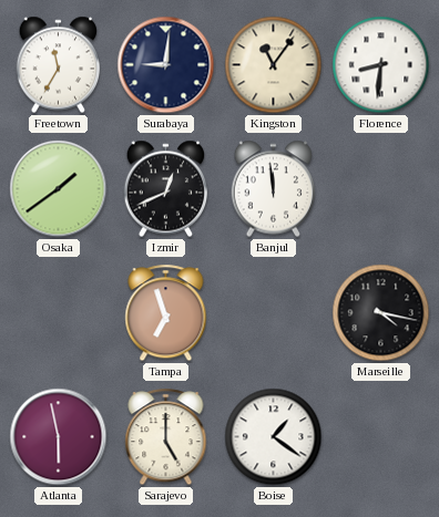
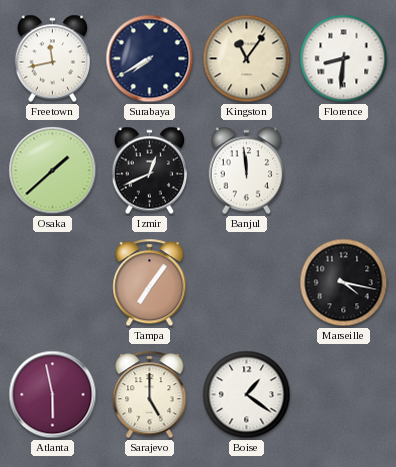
Freetown: 11:35 -> 11:43
Surabaya: 9:01 -> 7:40
Osaka: 1:39 -> 1:38
Tampa: 6:57 -> 7:06
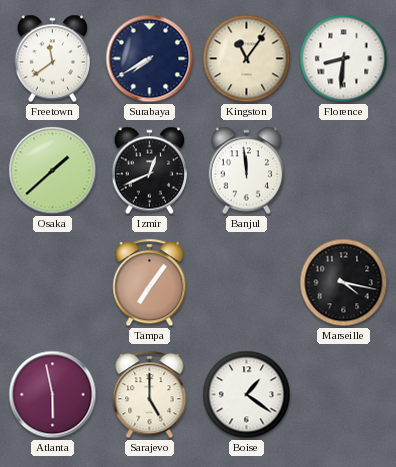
Freetown: 11:43 -> 11:39
